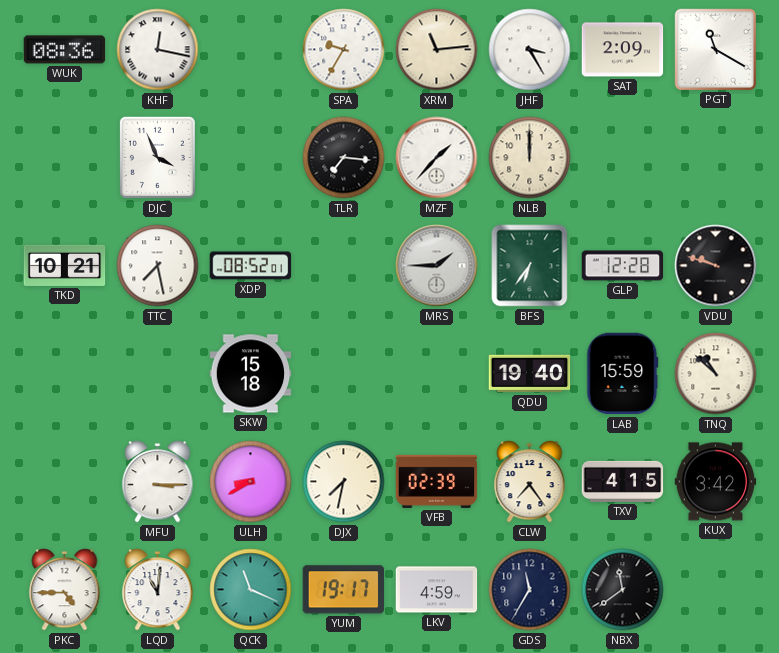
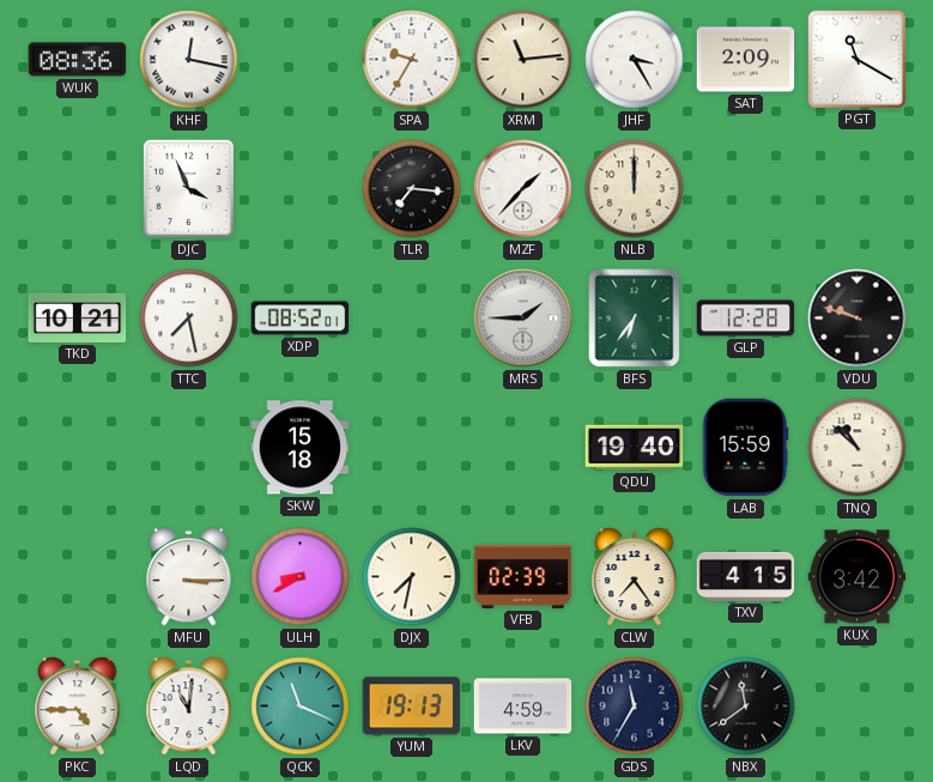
YUM: 19:17 -> 19:13
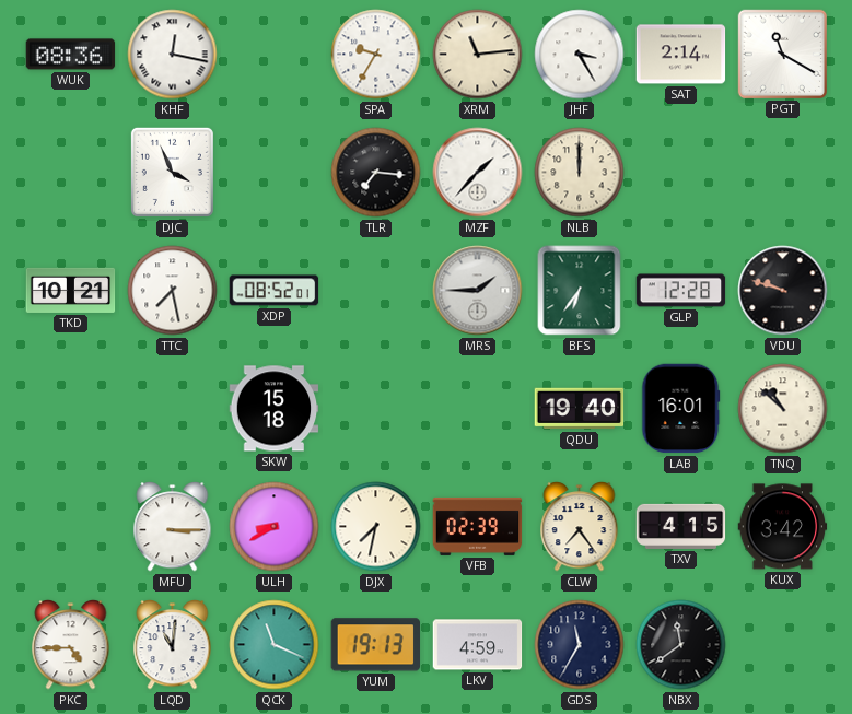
SAT: 2:09 -> 2:14
LAB: 15:59 -> 16:01
